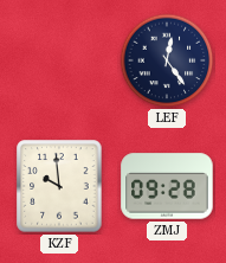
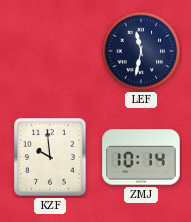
LEF: 12:24 -> 11:32
ZMJ: 09:28 -> 10:14
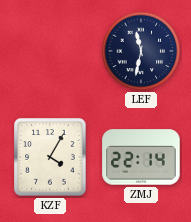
KZF: 9:59 -> 4:05
ZMJ: 10:14 -> 22:14
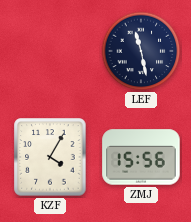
LEF: 11:32 -> 11:28
ZMJ: 22:14 -> 15:56
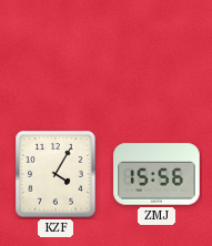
LEF: 11:28 -> none
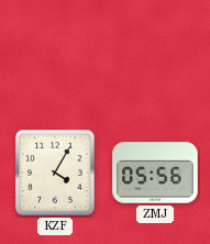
ZMJ: 15:56 -> 05:56
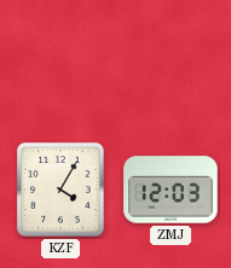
ZMJ: 05:56 -> 12:03
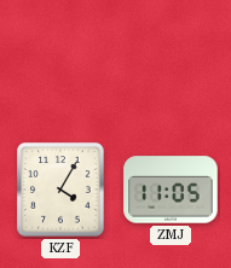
ZMJ: 12:03 -> 11:05
